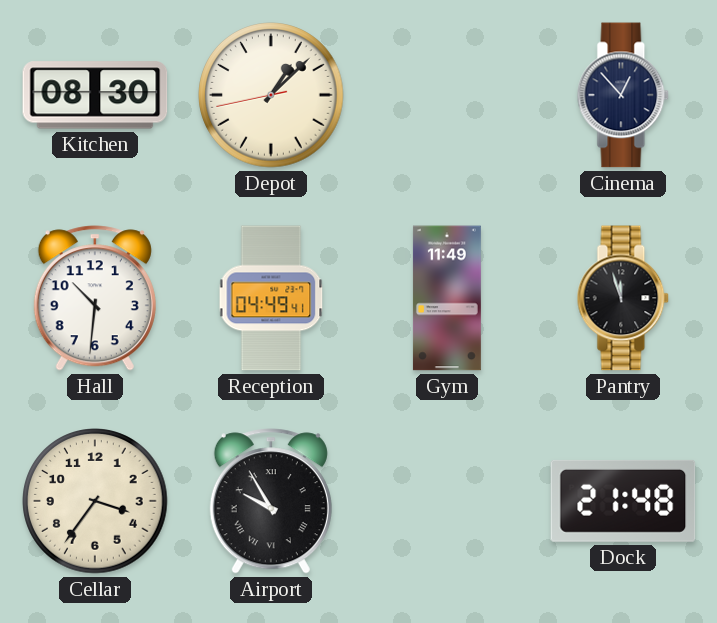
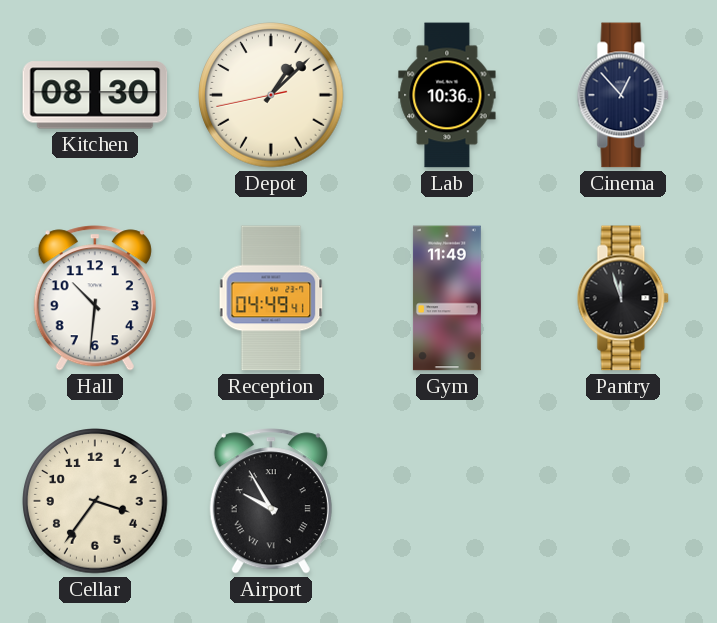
Lab: none -> 10:36
Dock: 21:48 -> none
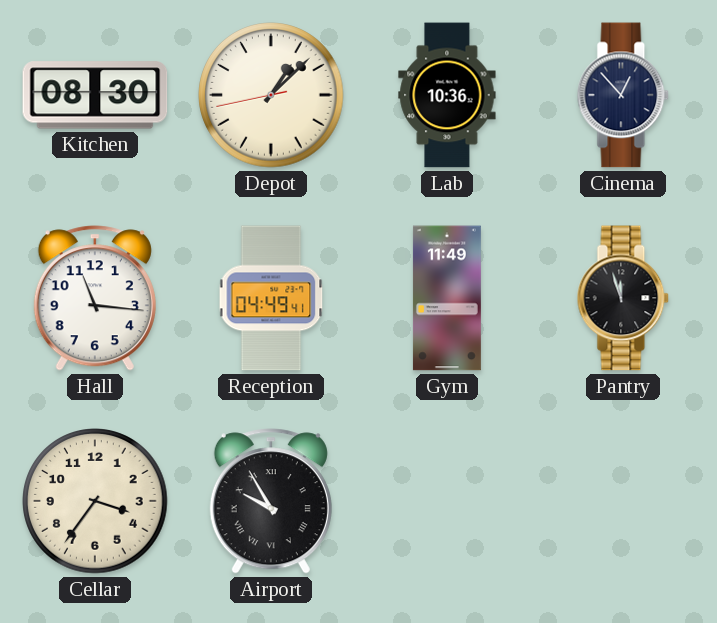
Hall: 10:31 -> 11:16
